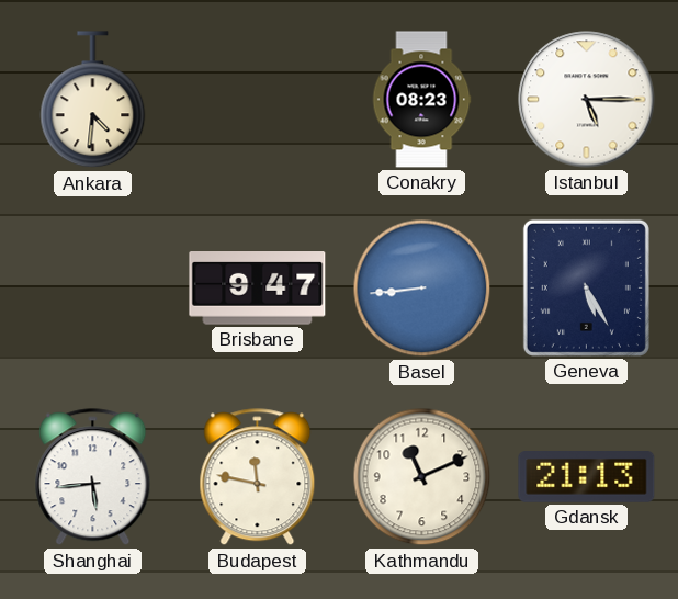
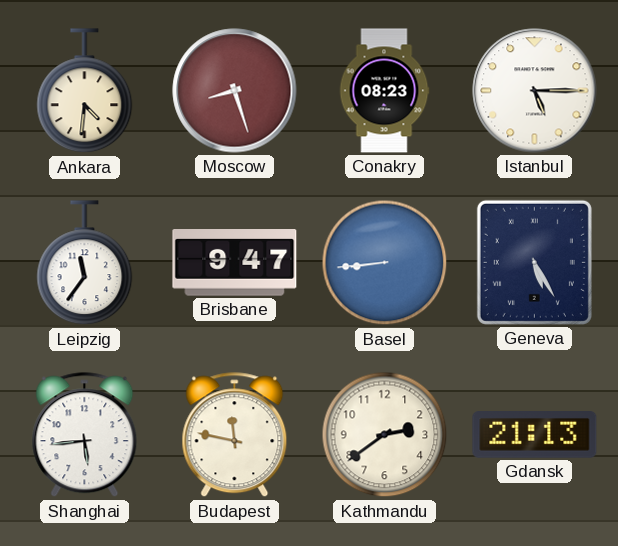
Moscow: none -> 8:27
Leipzig: none -> 11:36
Kathmandu: 11:11 -> 2:39
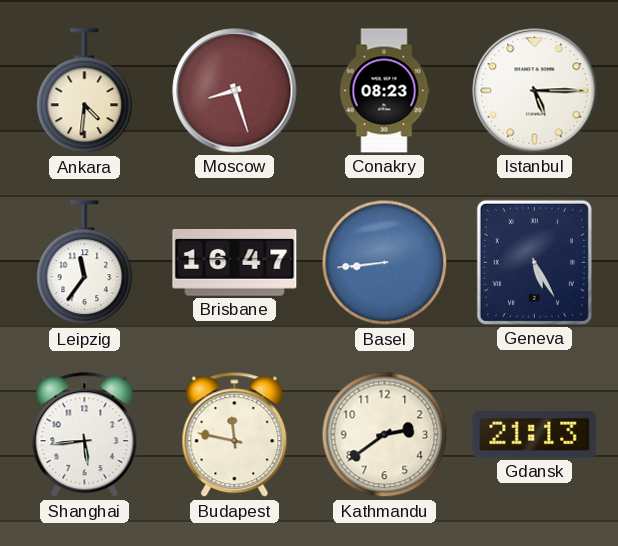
Brisbane: 9:47 -> 16:47
